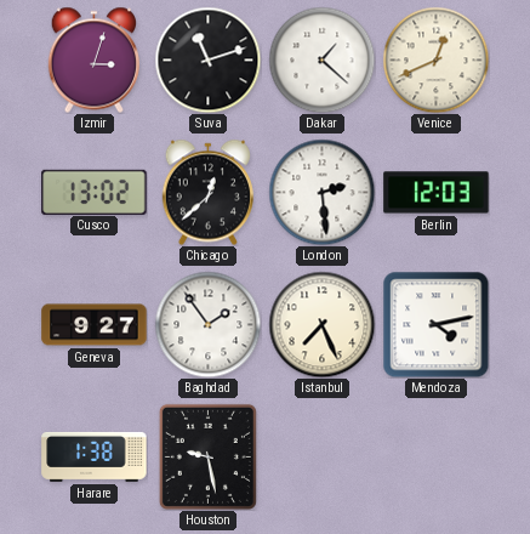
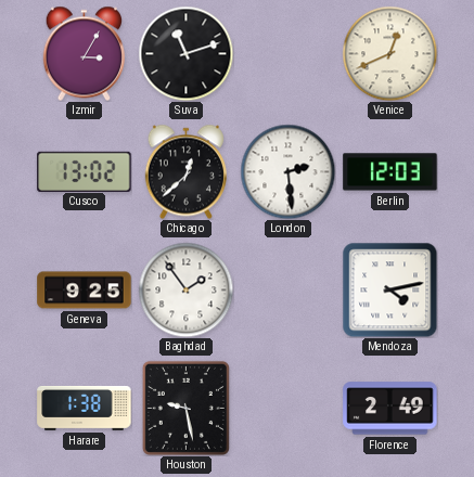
Izmir: 3:03 -> 3:05
Dakar: 1:22 -> none
Geneva: 9:27 -> 9:25
Istanbul: 7:26 -> none
Florence: none -> 2:49
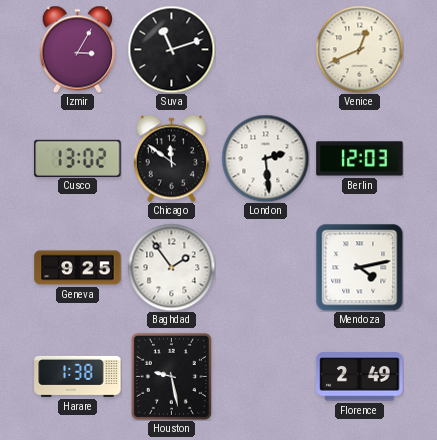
Chicago: 12:38 -> 11:51
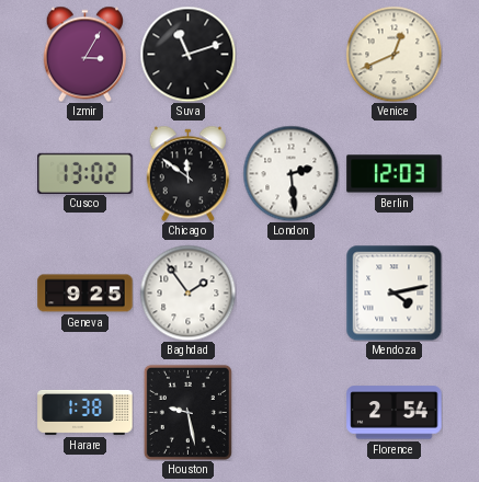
Florence: 2:49 -> 2:54
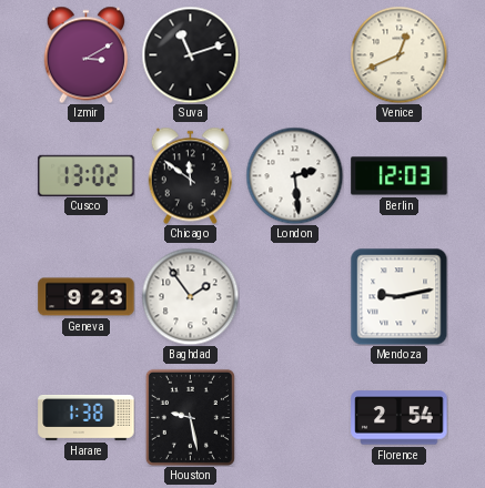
Izmir: 3:05 -> 3:10
Geneva: 9:25 -> 9:23
Mendoza: 4:13 -> 9:13
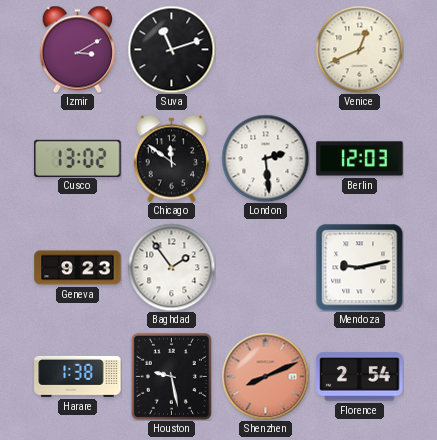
Shenzhen: none -> 8:11
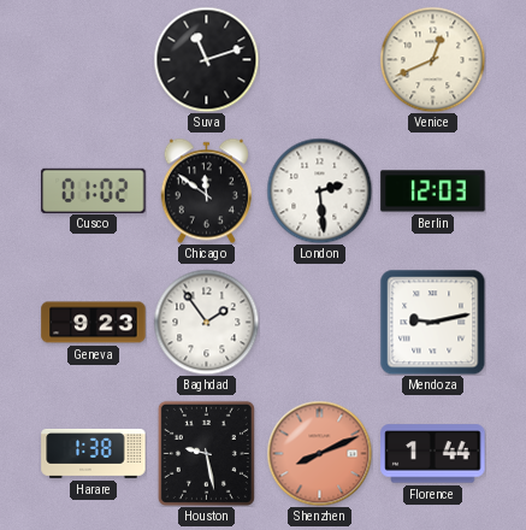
Izmir: 3:10 -> none
Cusco: 13:02 -> 01:02
Florence: 2:54 -> 1:44
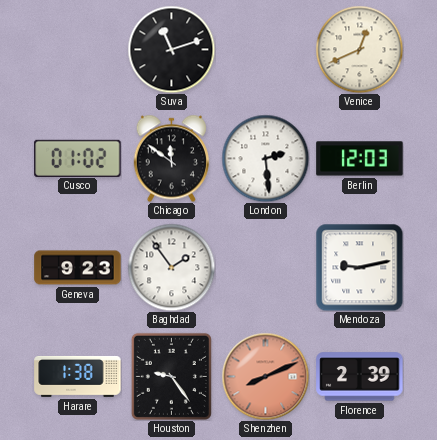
Houston: 9:28 -> 9:24
Florence: 1:44 -> 2:39
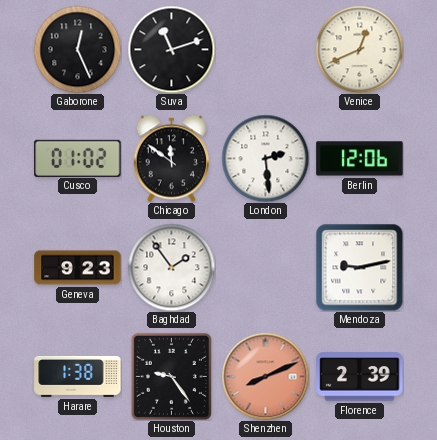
Gaborone: none -> 12:26
Berlin: 12:03 -> 12:06
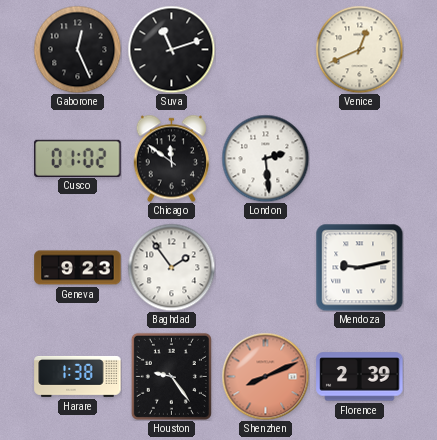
Berlin: 12:06 -> none
